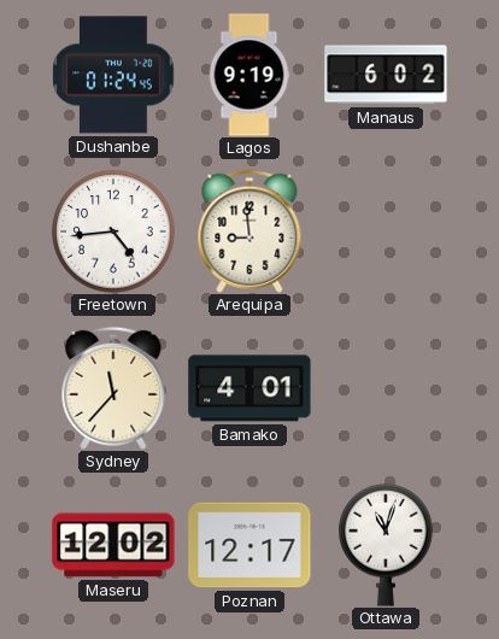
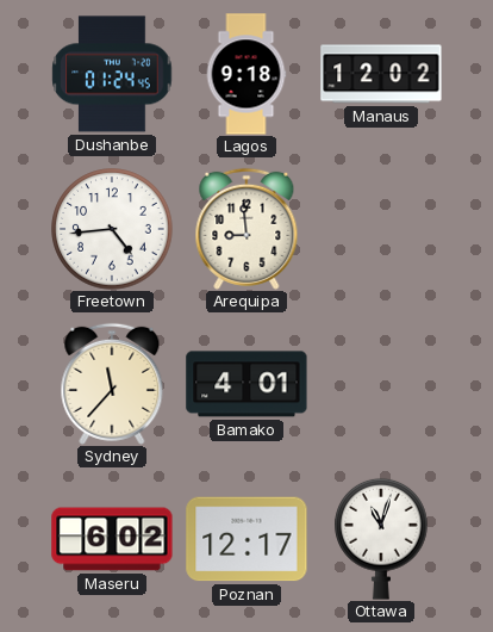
Lagos: 9:19 -> 9:18
Manaus: 6:02 -> 12:02
Maseru: 12:02 -> 6:02
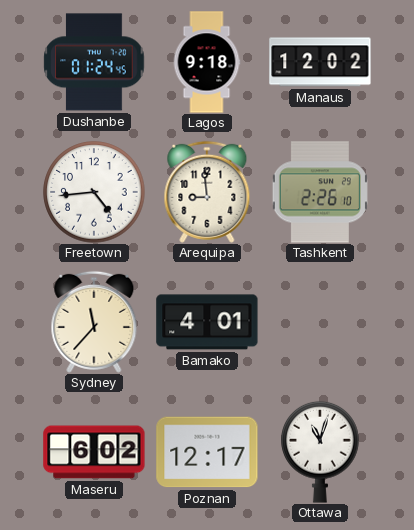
Tashkent: none -> 2:26
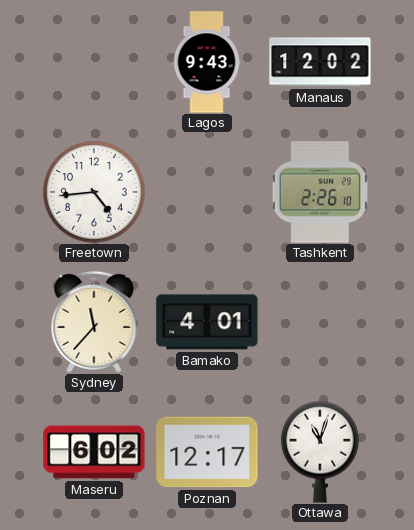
Dushanbe: 01:24 -> none
Lagos: 9:18 -> 9:43
Arequipa: 8:59 -> none
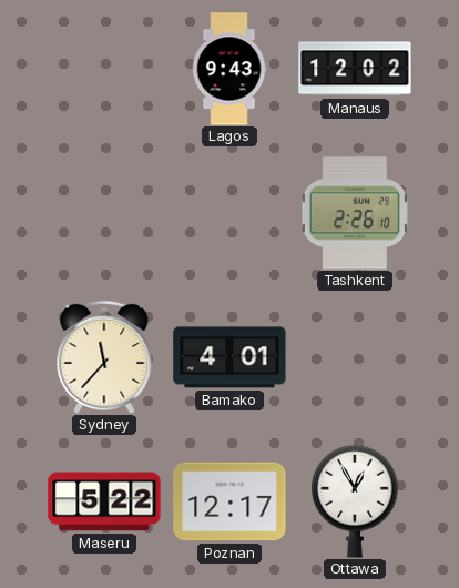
Freetown: 4:44 -> none
Maseru: 6:02 -> 5:22
Ottawa: 11:03 -> 12:55
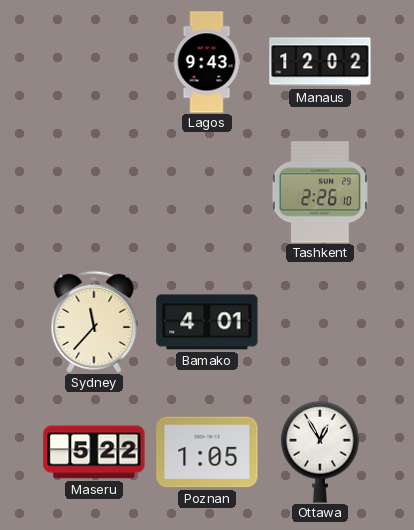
Poznan: 12:17 -> 1:05
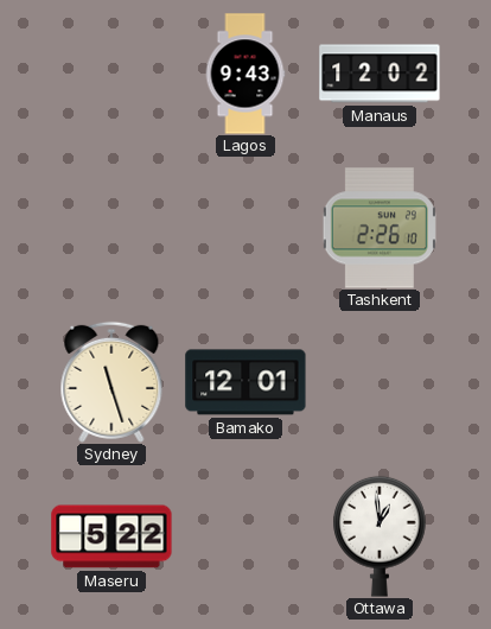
Sydney: 11:37 -> 11:27
Bamako: 4:01 -> 12:01
Poznan: 1:05 -> none
Ottawa: 12:55 -> 12:59
